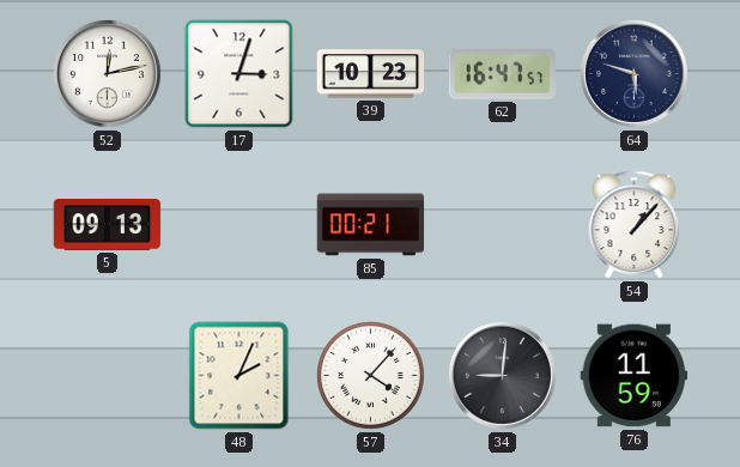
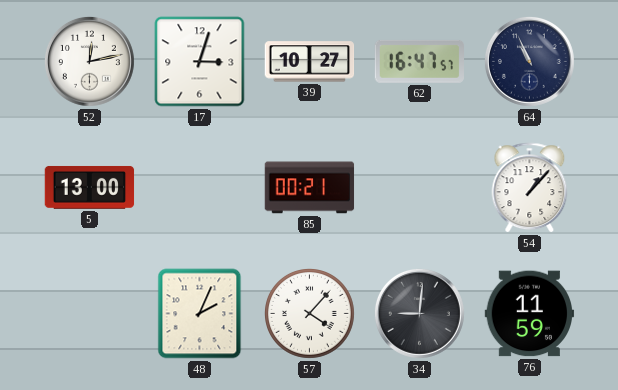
39: 10:23 -> 10:27
64: 5:48 -> 10:56
5: 09:13 -> 13:00
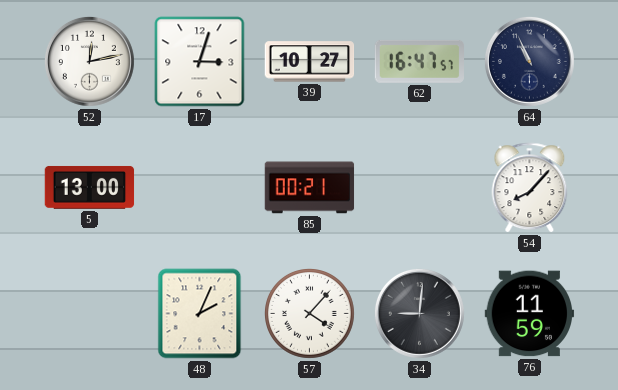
54: 1:07 -> 8:07
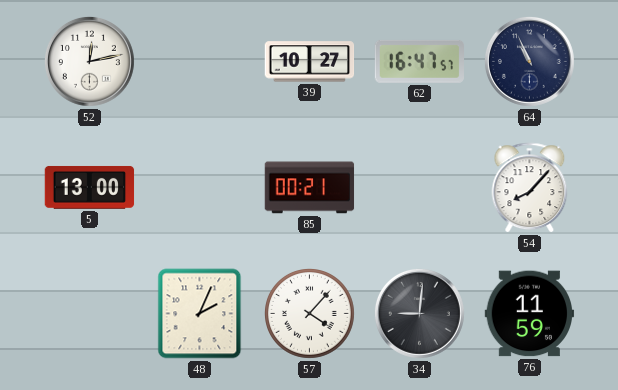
17: 3:03 -> none
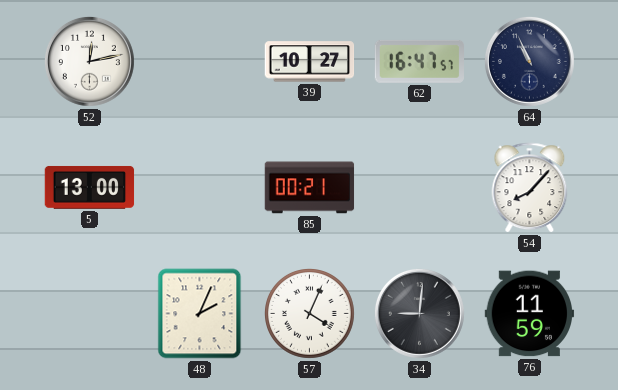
57: 4:07 -> 4:04
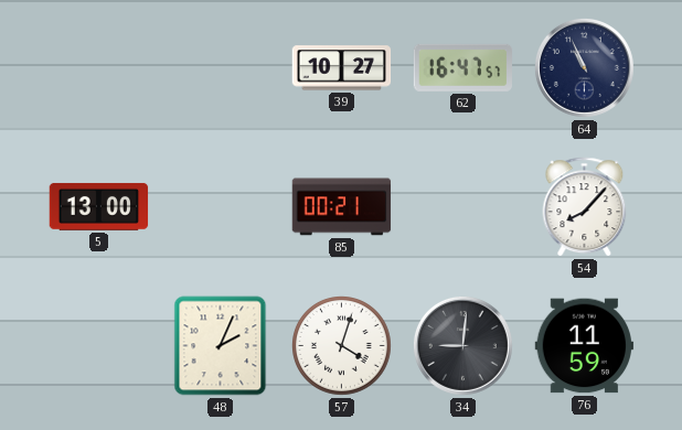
52: 12:13 -> none
57: 4:04 -> 4:03
